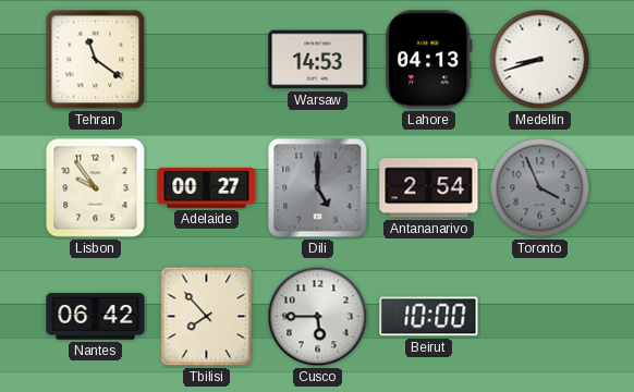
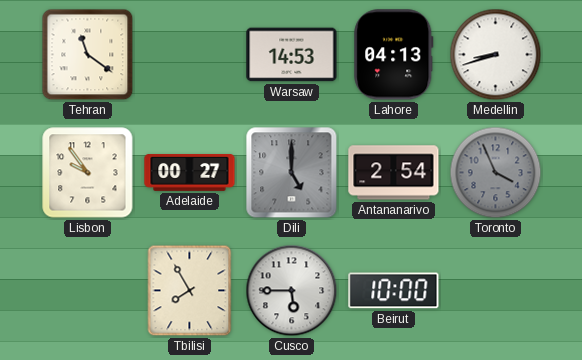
Nantes: 06:42 -> none
Tbilisi: 7:53 -> 7:55
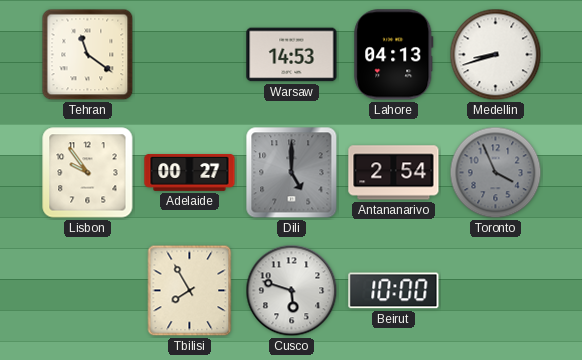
Cusco: 5:45 -> 5:48
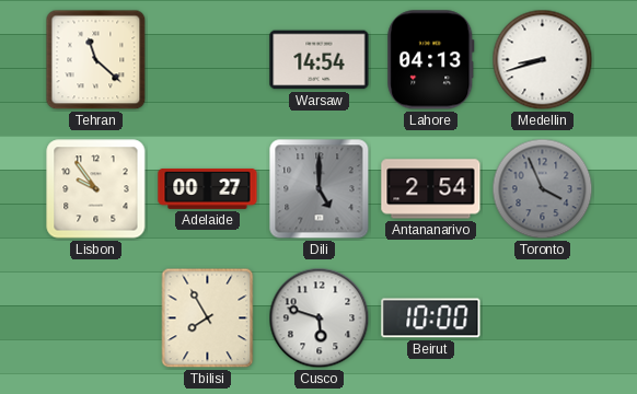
Tehran: 11:21 -> 11:22
Warsaw: 14:53 -> 14:54
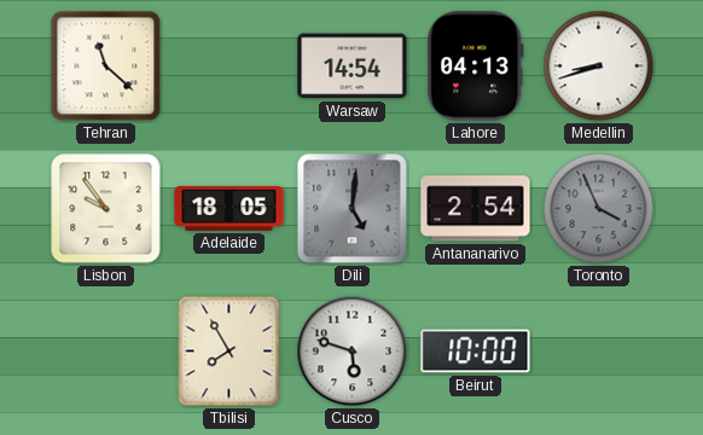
Adelaide: 00:27 -> 18:05
Dili: 5:00 -> 5:01
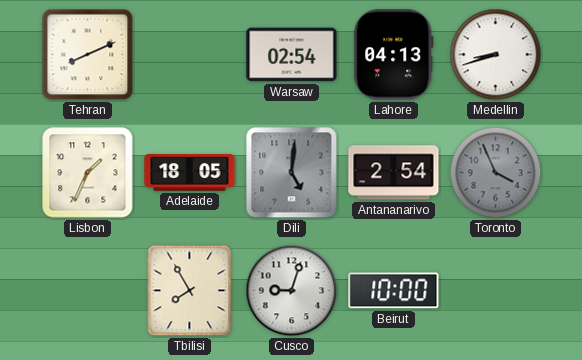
Tehran: 11:22 -> 8:11
Warsaw: 14:54 -> 02:54
Lisbon: 9:54 -> 1:34
Cusco: 5:48 -> 9:03
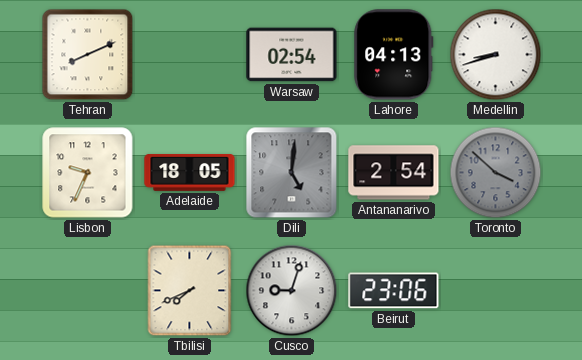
Lisbon: 1:34 -> 9:34
Toronto: 3:56 -> 3:52
Tbilisi: 7:55 -> 7:41
Beirut: 10:00 -> 23:06
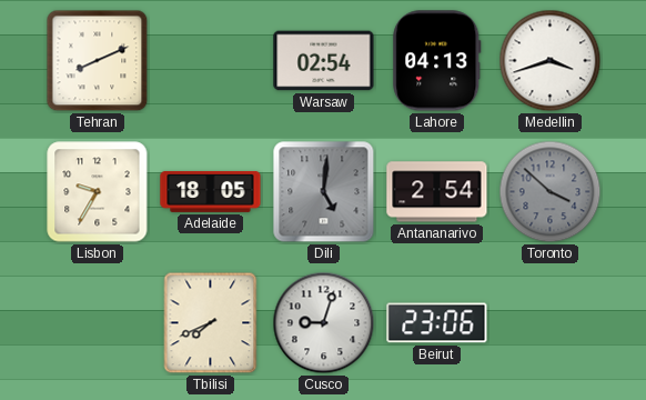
Medellin: 8:42 -> 3:42
Lisbon: 9:34 -> 9:35
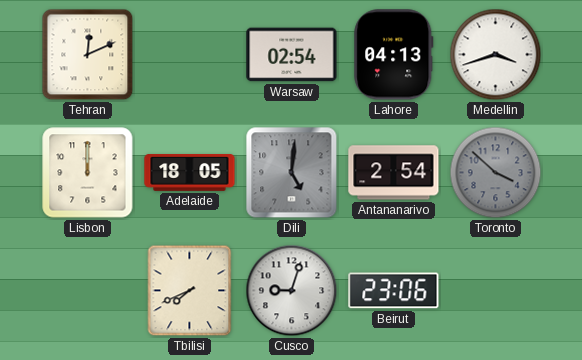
Tehran: 8:11 -> 12:11
Lisbon: 9:35 -> 12:00
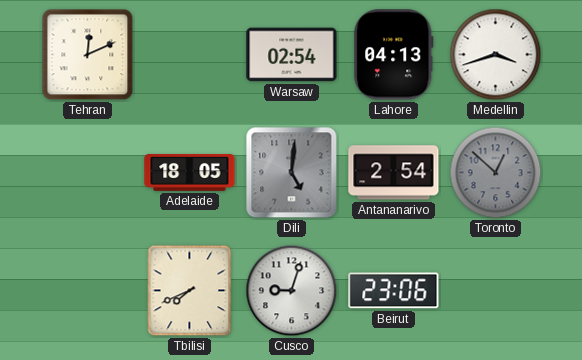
Lisbon: 12:00 -> none
Toronto: 3:52 -> 12:52
